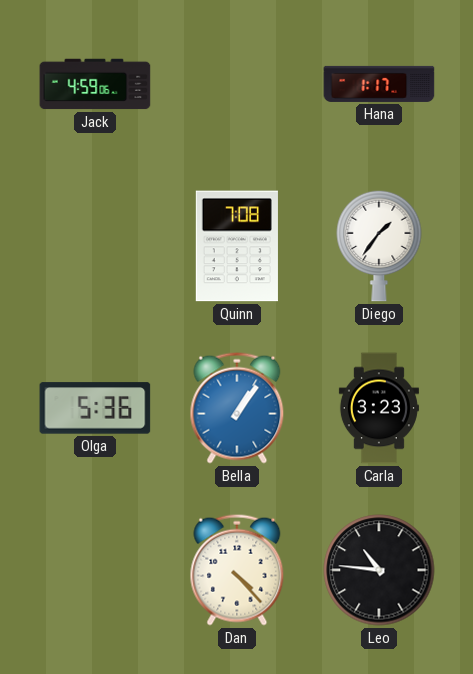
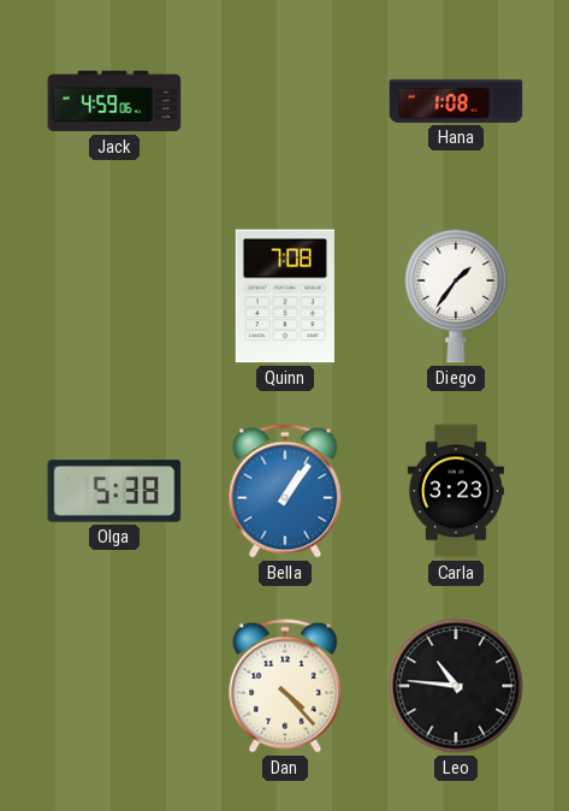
Hana: 1:17 -> 1:08
Olga: 5:36 -> 5:38
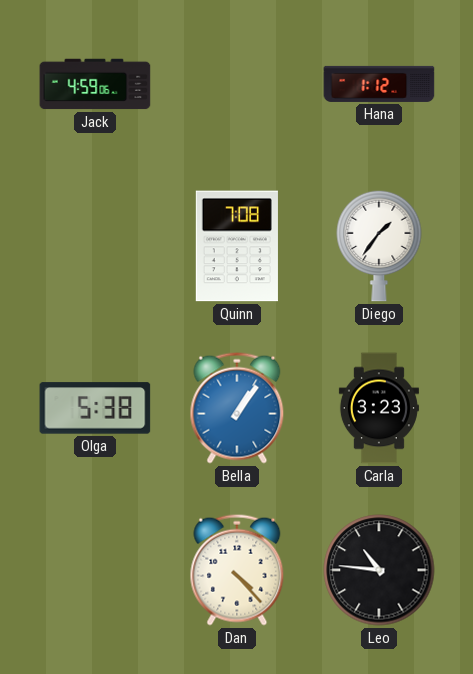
Hana: 1:08 -> 1:12
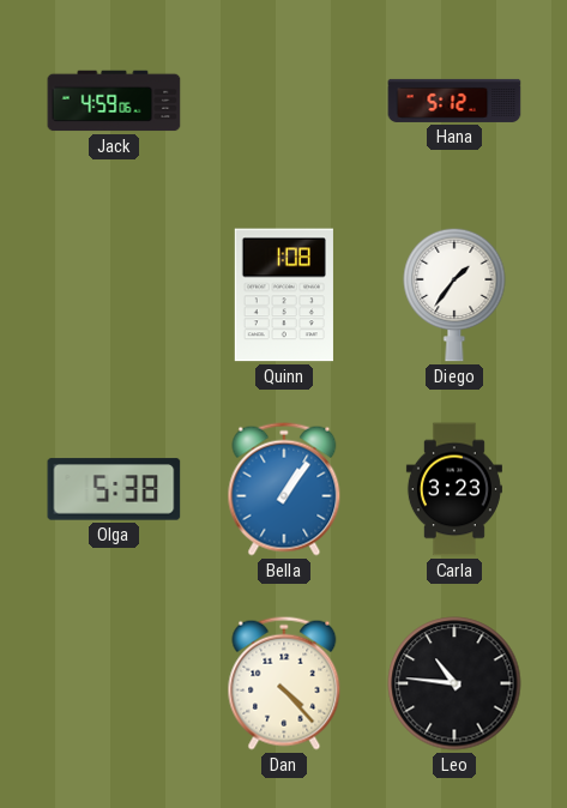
Hana: 1:12 -> 5:12
Quinn: 7:08 -> 1:08
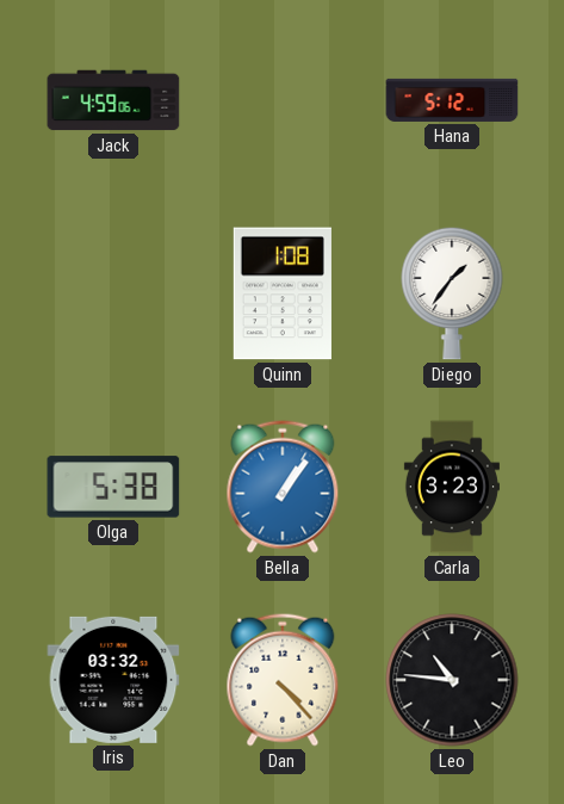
Iris: none -> 03:32
